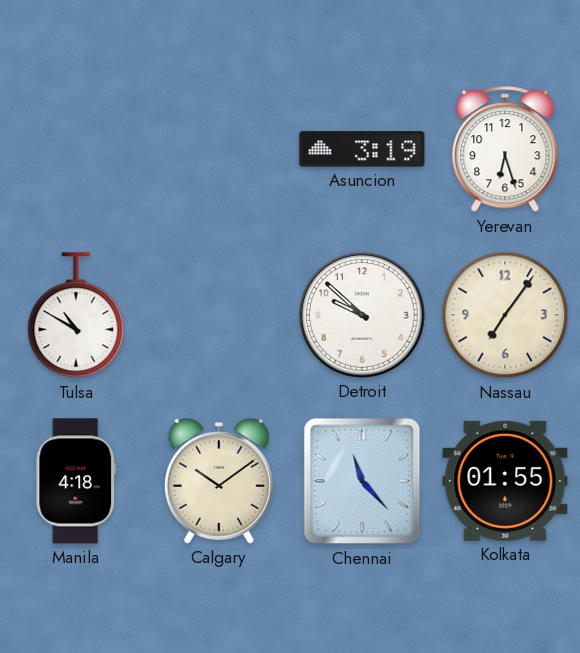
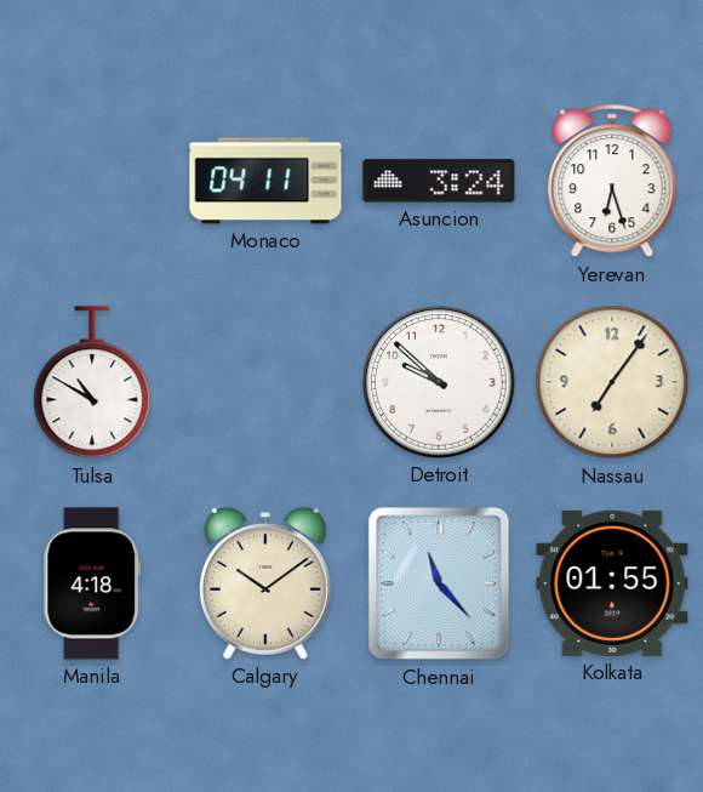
Monaco: none -> 04:11
Asuncion: 3:19 -> 3:24
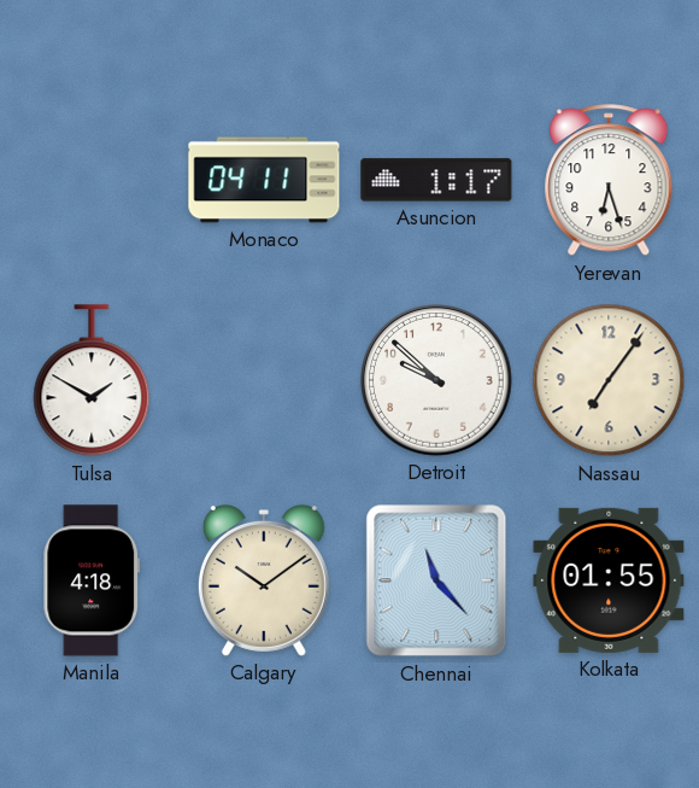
Asuncion: 3:24 -> 1:17
Tulsa: 10:50 -> 1:50
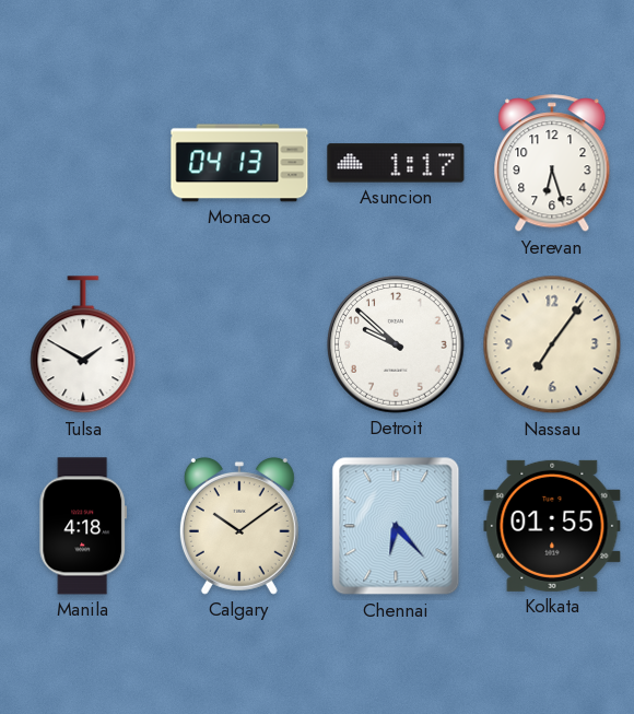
Monaco: 04:11 -> 04:13
Chennai: 11:23 -> 6:23
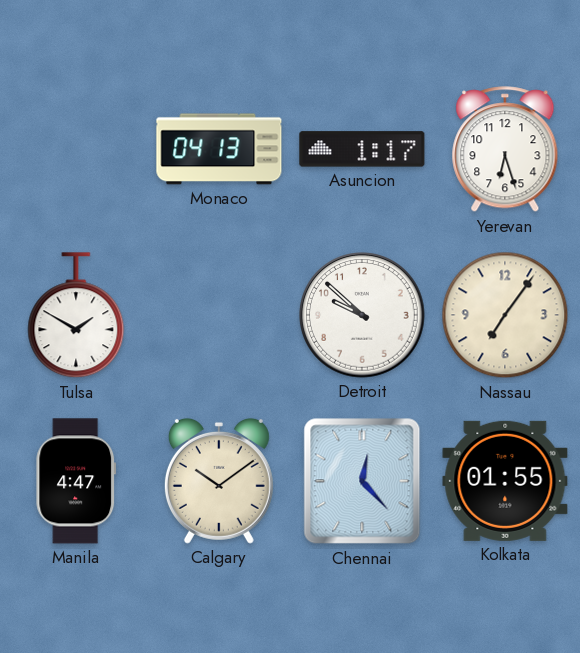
Manila: 4:18 -> 4:47
Chennai: 6:23 -> 12:23
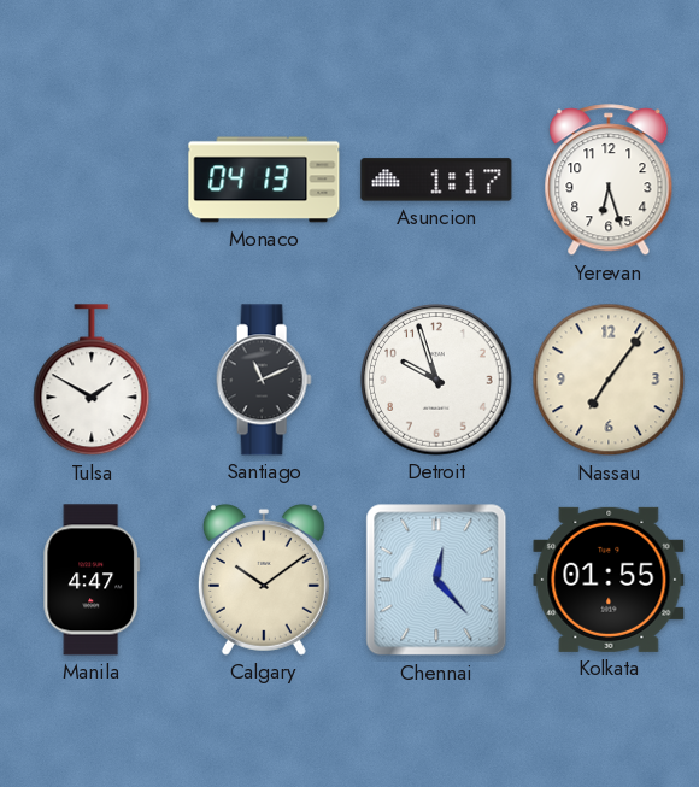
Santiago: none -> 11:11
Detroit: 9:52 -> 9:57
